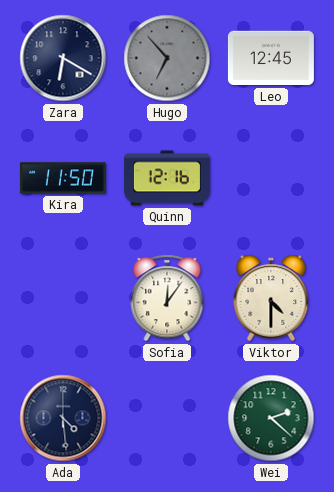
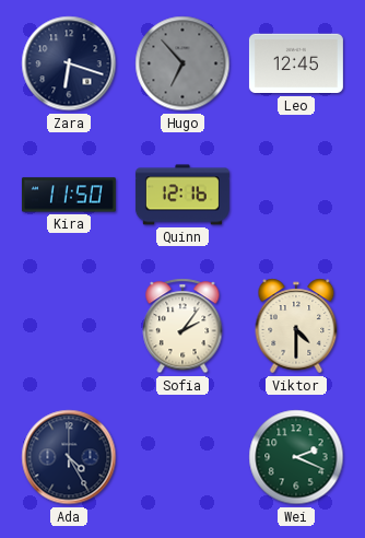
Zara: 6:20 -> 6:18
Sofia: 12:06 -> 2:06
Ada: 4:29 -> 4:25
Wei: 2:22 -> 2:19
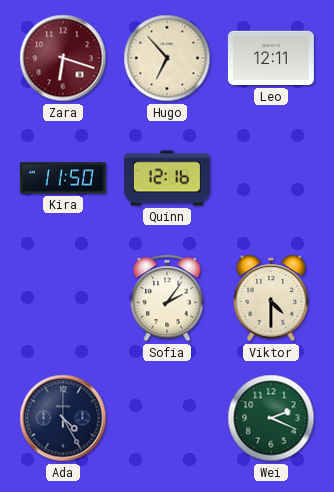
Zara dial: navy -> burgundy
Hugo dial: grey -> cream
Leo: 12:45 -> 12:11
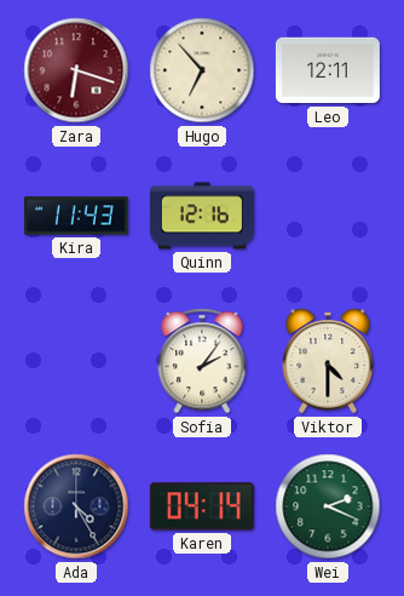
Kira: 11:50 -> 11:43
Karen: none -> 04:14
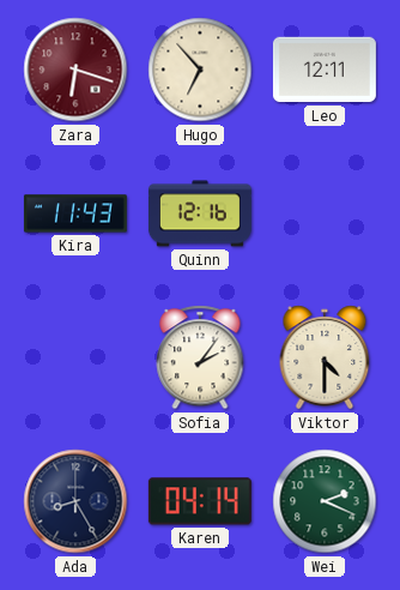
Ada: 4:25 -> 8:25
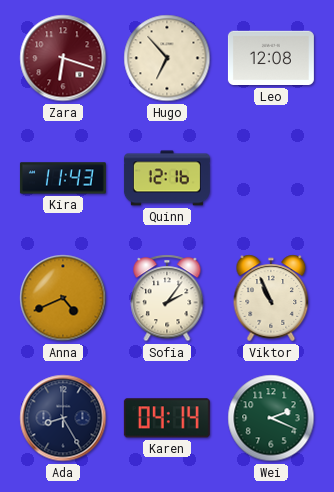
Leo: 12:11 -> 12:08
Anna: none -> 4:41
Viktor: 4:30 -> 10:56
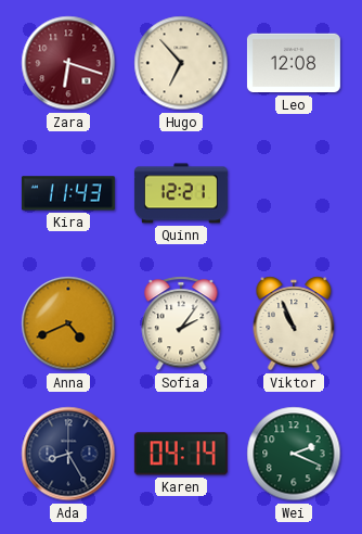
Quinn: 12:16 -> 12:21
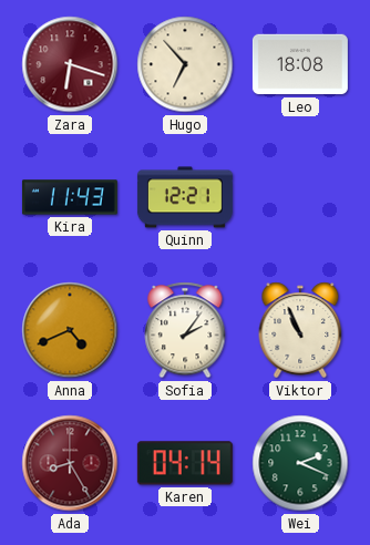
Leo: 12:08 -> 18:08
Ada dial: navy -> burgundy
